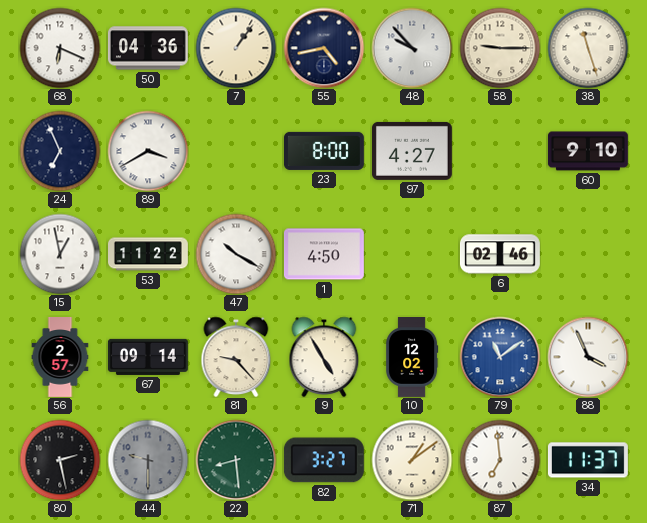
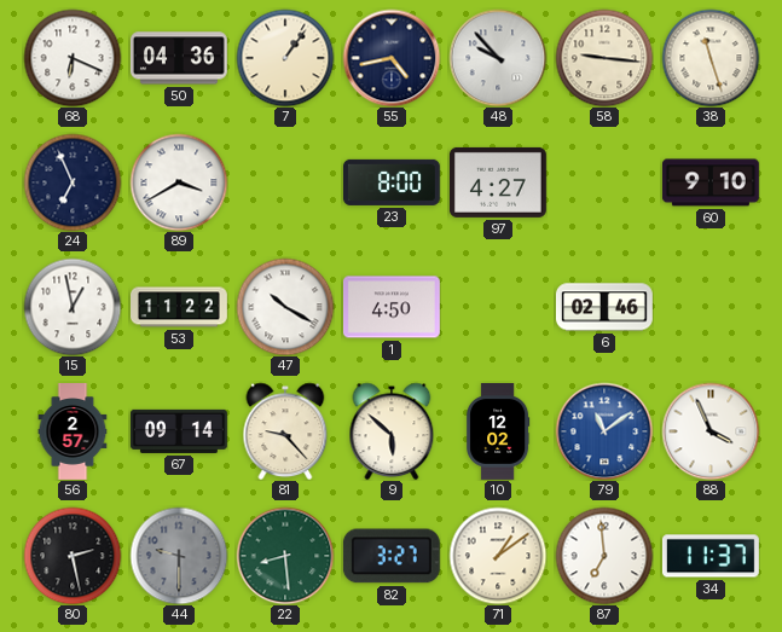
58: 9:15 -> 9:16
9: 4:55 -> 5:52
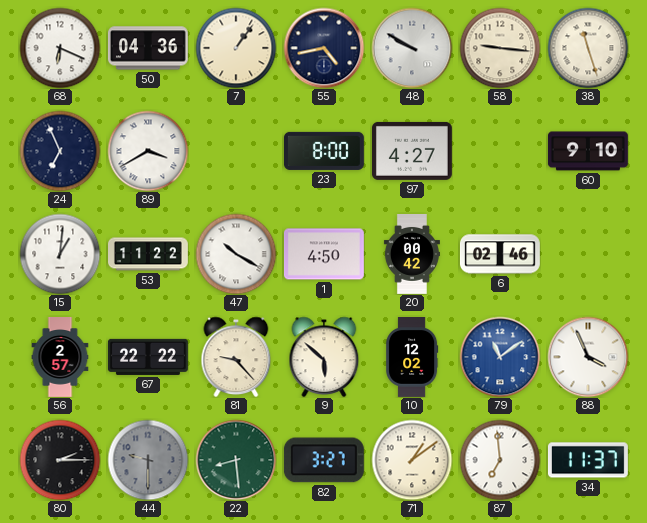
48: 9:53 -> 9:50
15: 12:58 -> 1:01
20: none -> 00:42
67: 09:14 -> 22:22
80: 2:28 -> 2:15
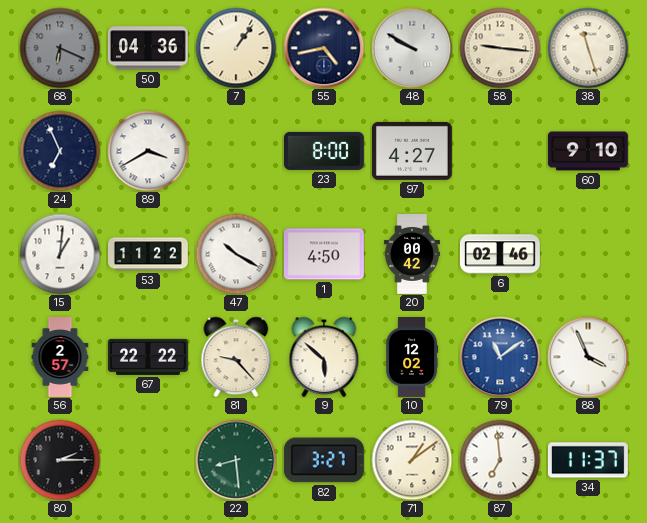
68 dial: white -> grey
44: 9:30 -> none
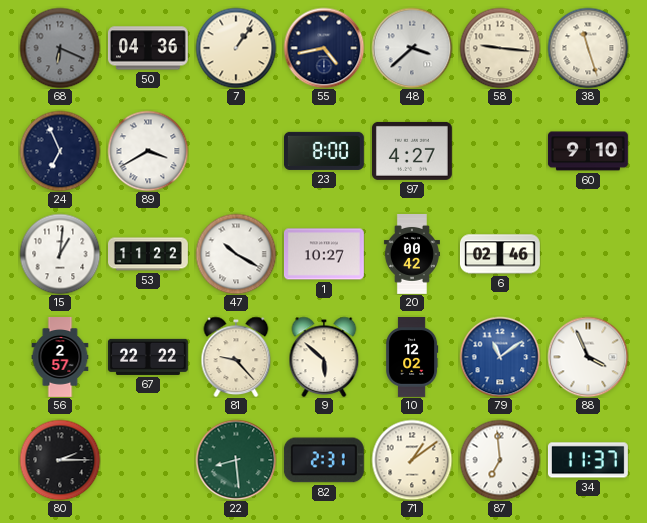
48: 9:50 -> 3:38
1: 4:50 -> 10:27
82: 3:27 -> 2:31
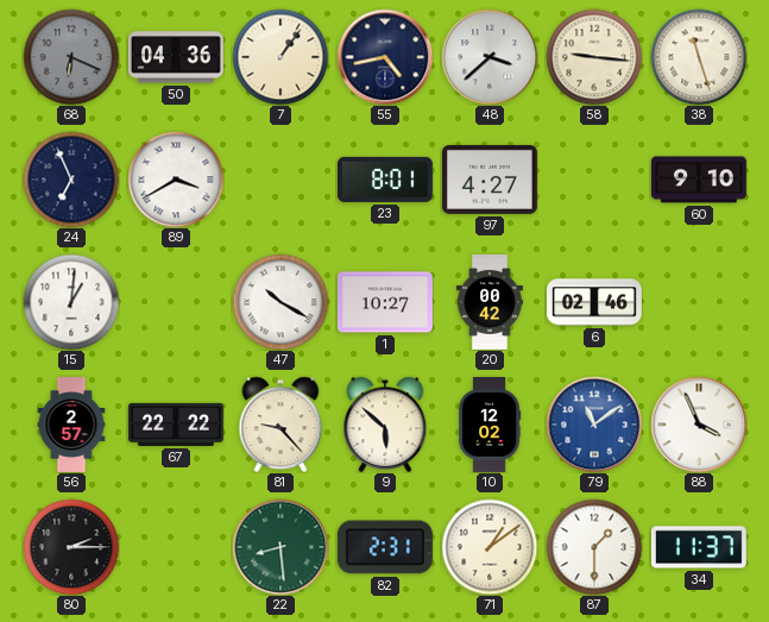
23: 8:00 -> 8:01
53: 11:22 -> none
87: 6:59 -> 1:30
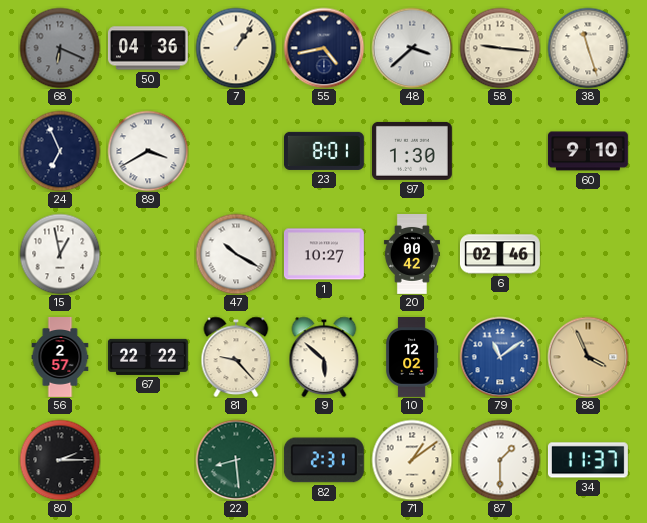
97: 4:27 -> 1:30
15: 1:01 -> 12:58
88 dial: white -> champagne
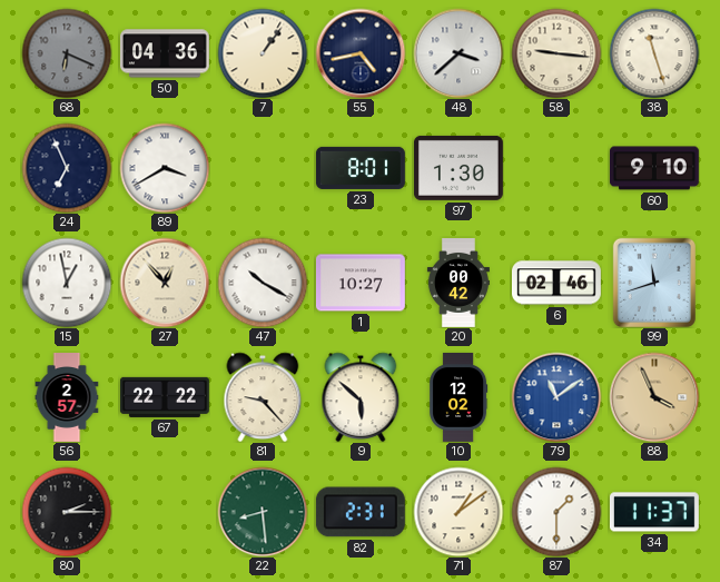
27: none -> 12:53
99: none -> 11:42
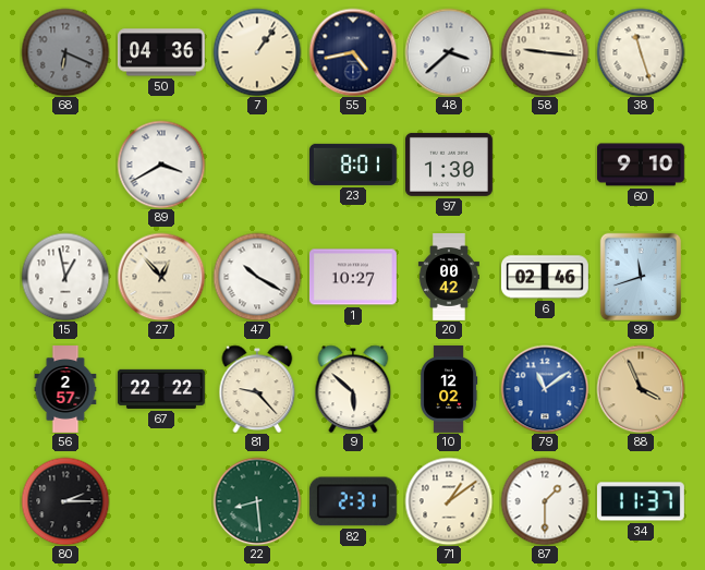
24: 6:56 -> none
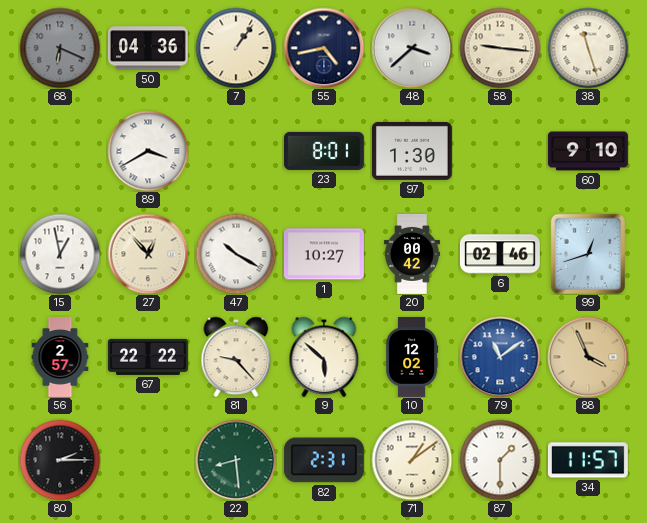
99: 11:42 -> 12:42
34: 11:37 -> 11:57
